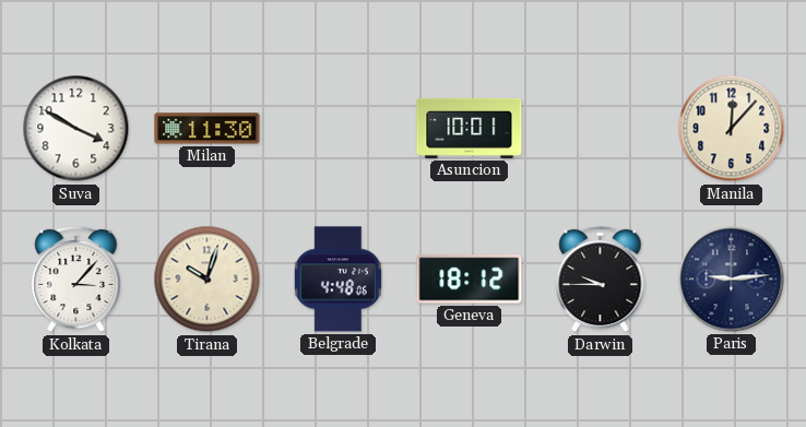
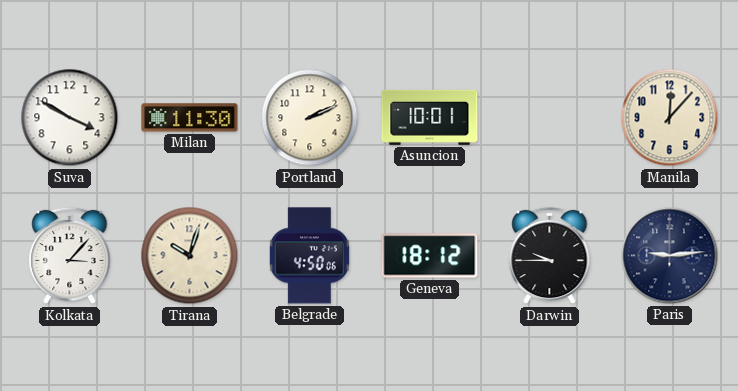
Portland: none -> 2:11
Belgrade: 4:48 -> 4:50
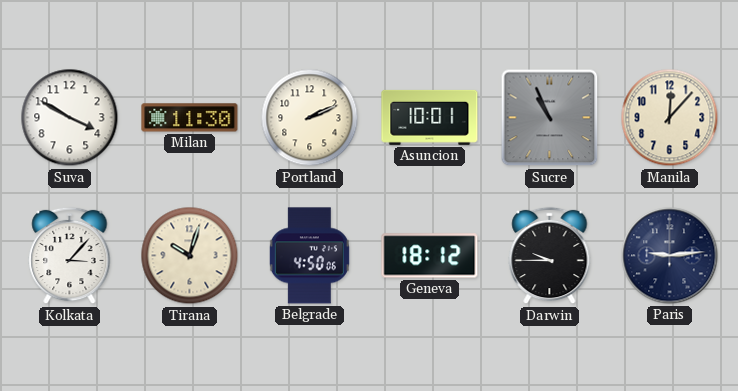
Sucre: none -> 10:56
